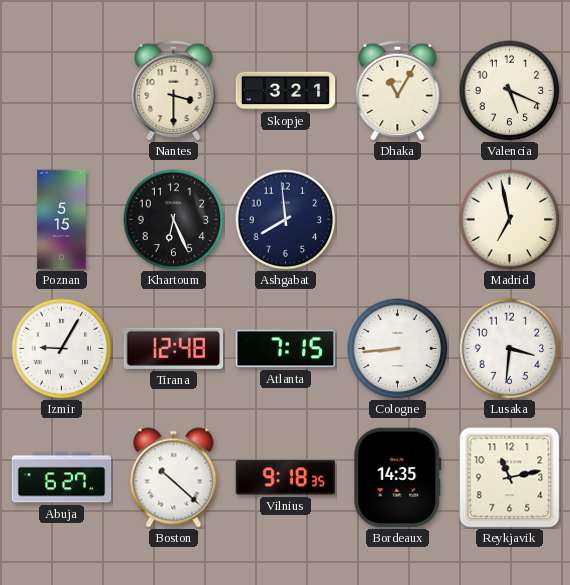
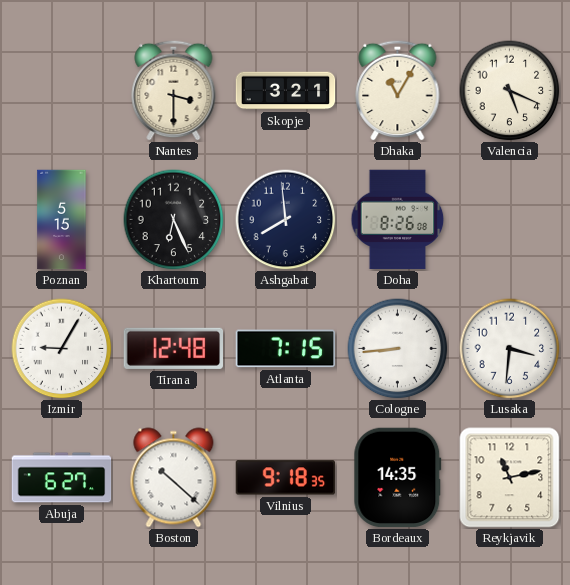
Doha: none -> 8:26
Madrid: 6:58 -> none
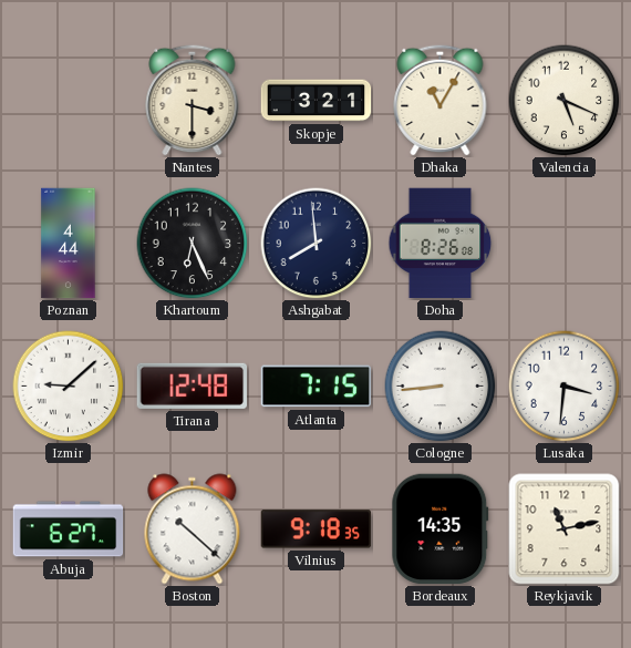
Poznan: 5:15 -> 4:44
Izmir: 9:05 -> 9:08
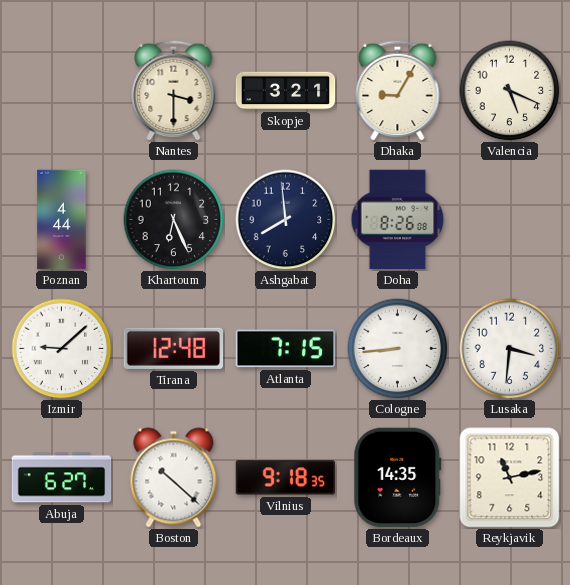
Dhaka: 11:05 -> 9:05
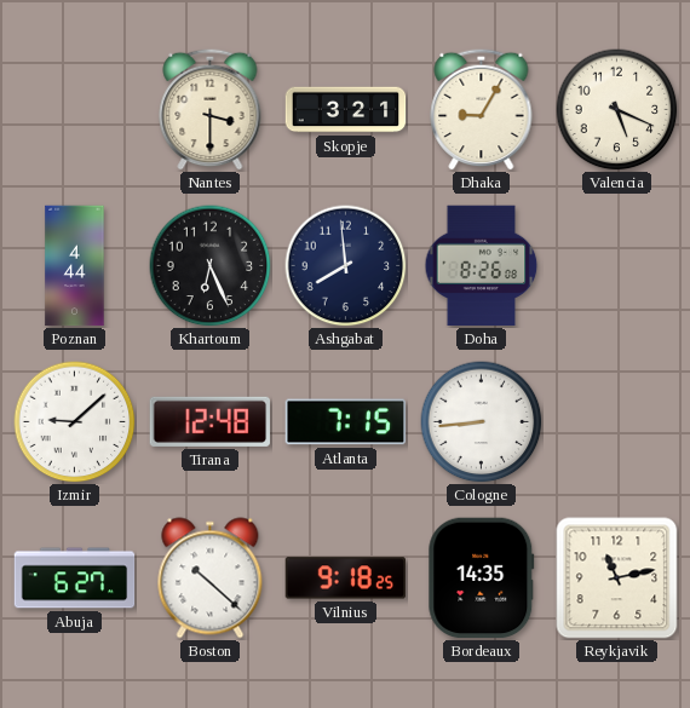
Lusaka: 3:31 -> none
Vilnius: 9:18:35 -> 9:18:25
